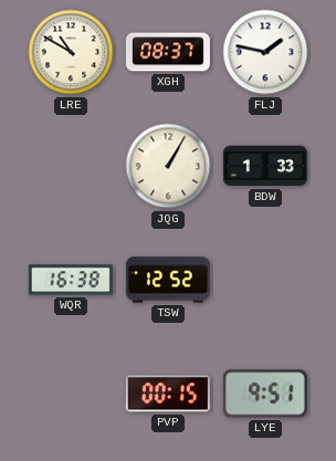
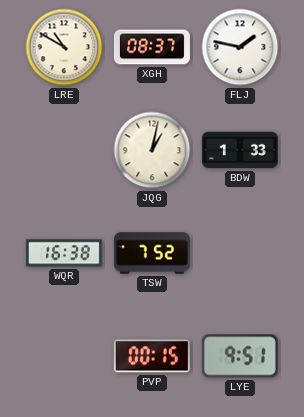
JQG: 1:05 -> 1:02
TSW: 12:52 -> 7:52
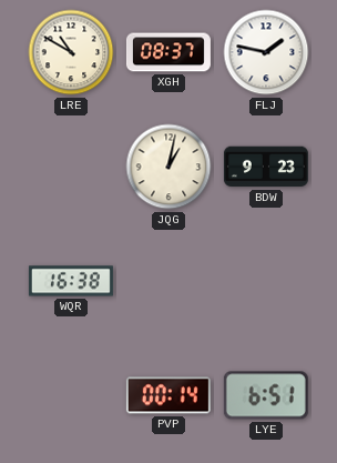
BDW: 1:33 -> 9:23
TSW: 7:52 -> none
PVP: 00:15 -> 00:14
LYE: 9:51 -> 6:51
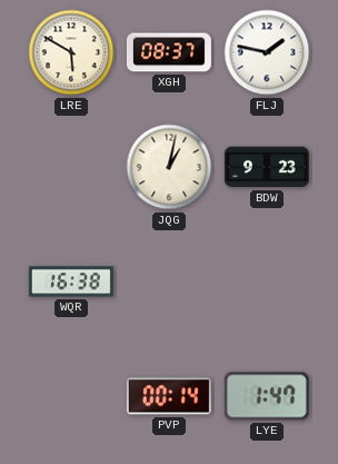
LRE: 10:50 -> 5:50
LYE: 6:51 -> 1:47
